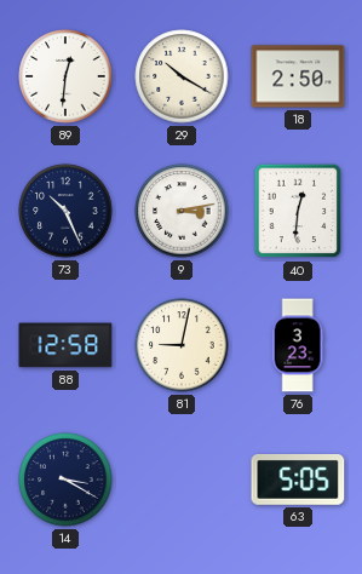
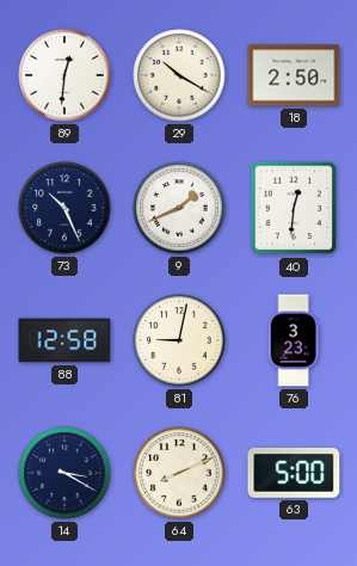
9: 3:13 -> 1:41
64: none -> 8:11
63: 5:05 -> 5:00
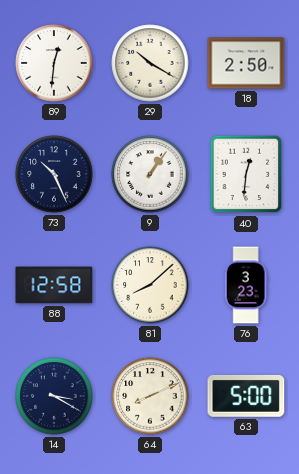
9: 1:41 -> 1:06
81: 9:02 -> 8:08
